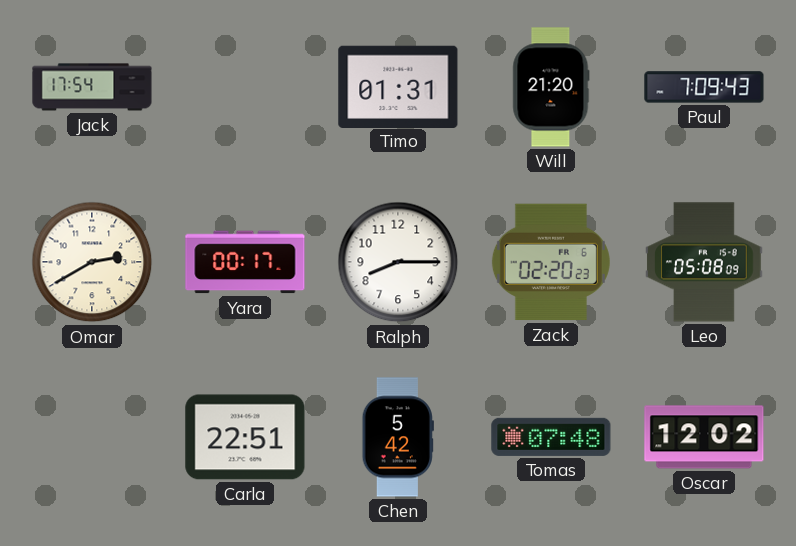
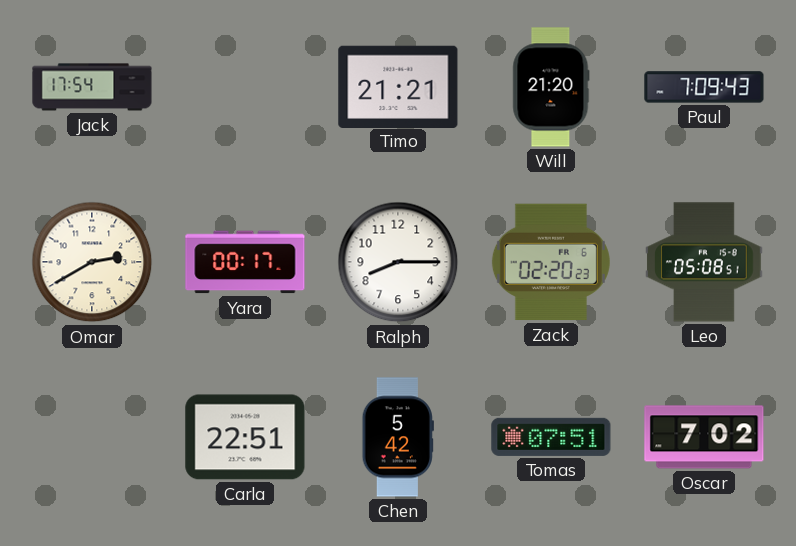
Timo: 01:31 -> 21:21
Leo: 05:08:09 -> 05:08:51
Tomas: 07:48 -> 07:51
Oscar: 12:02 -> 7:02
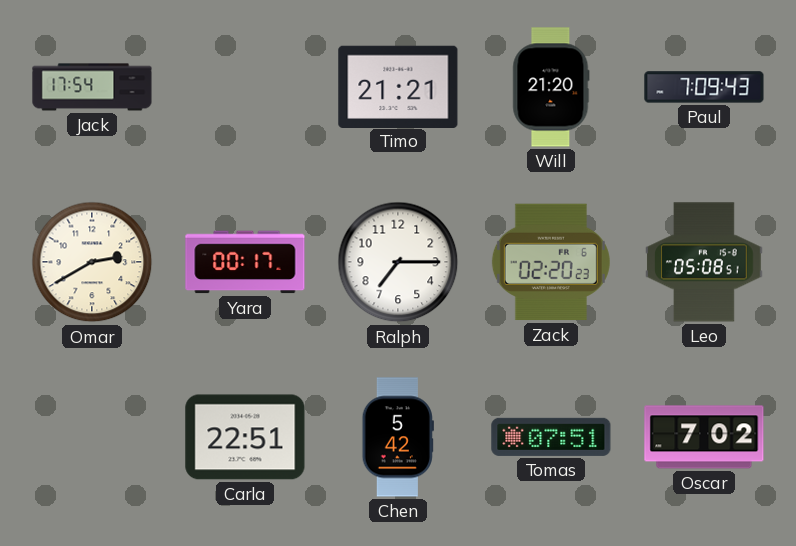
Ralph: 8:15 -> 7:15
